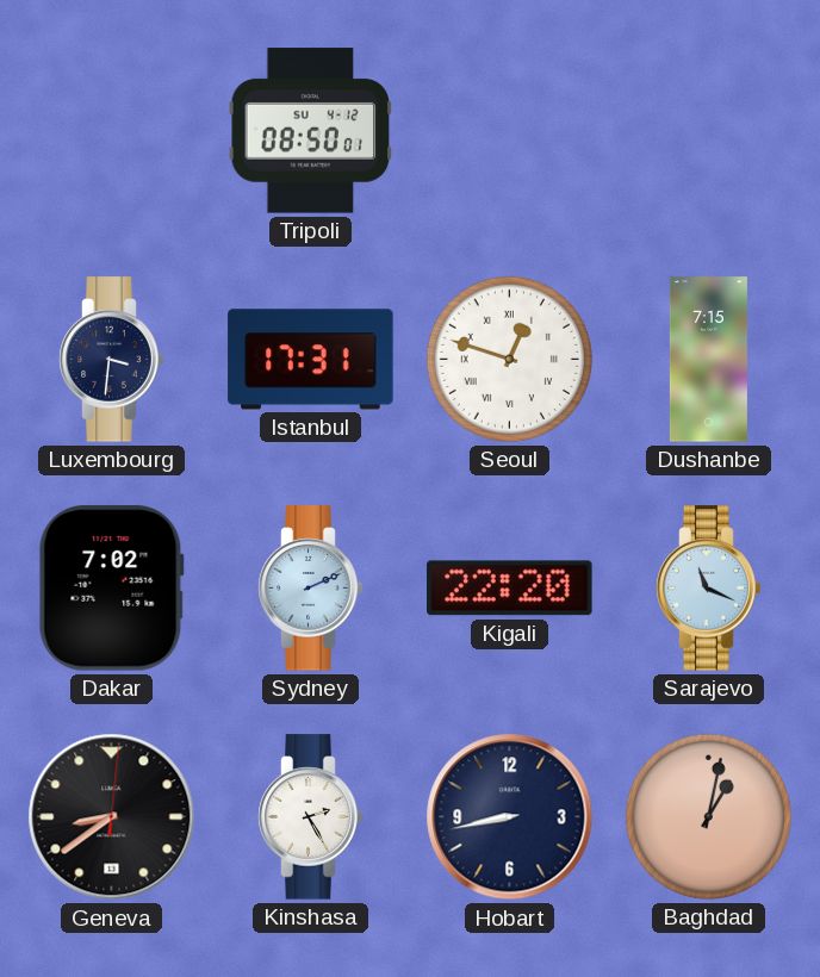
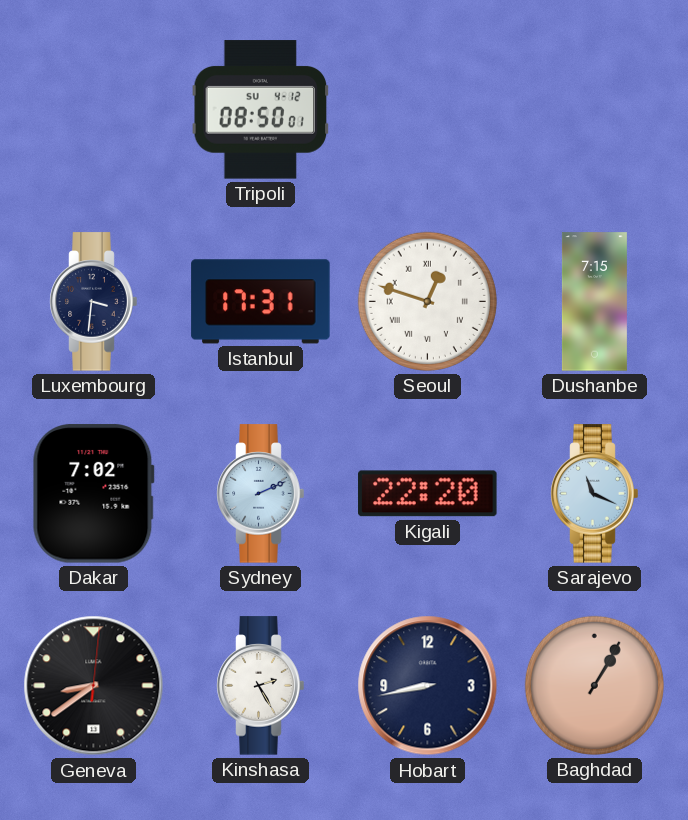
Baghdad: 1:02 -> 1:05
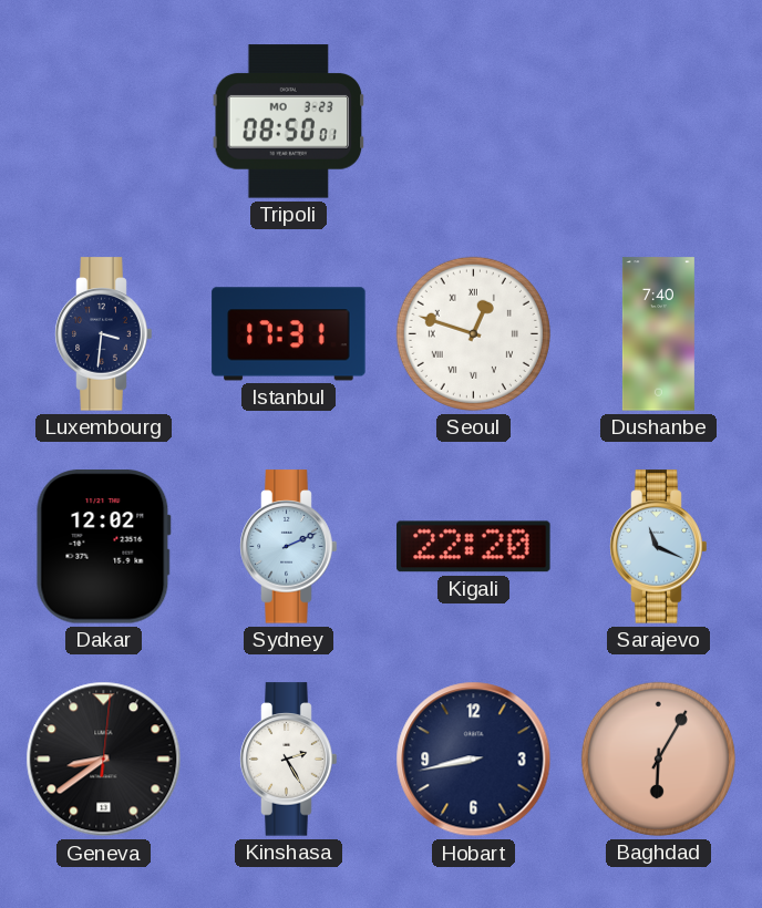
Tripoli date: SU 4-12 -> MO 3-23
Dushanbe: 7:15 -> 7:40
Dakar: 7:02 -> 12:02
Baghdad: 1:05 -> 6:05
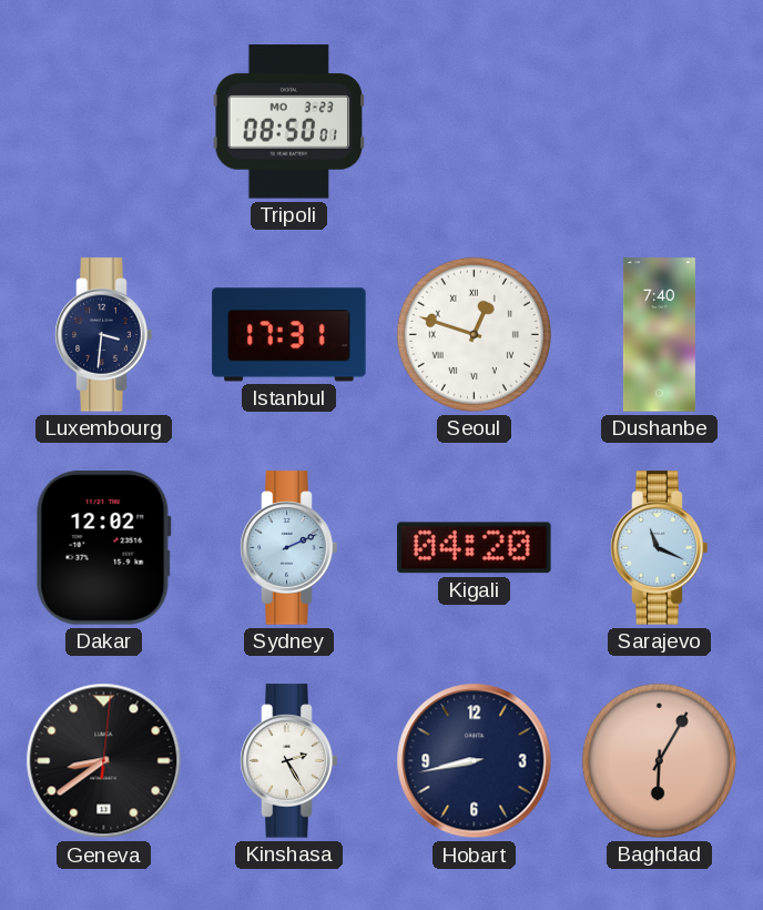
Kigali: 22:20 -> 04:20
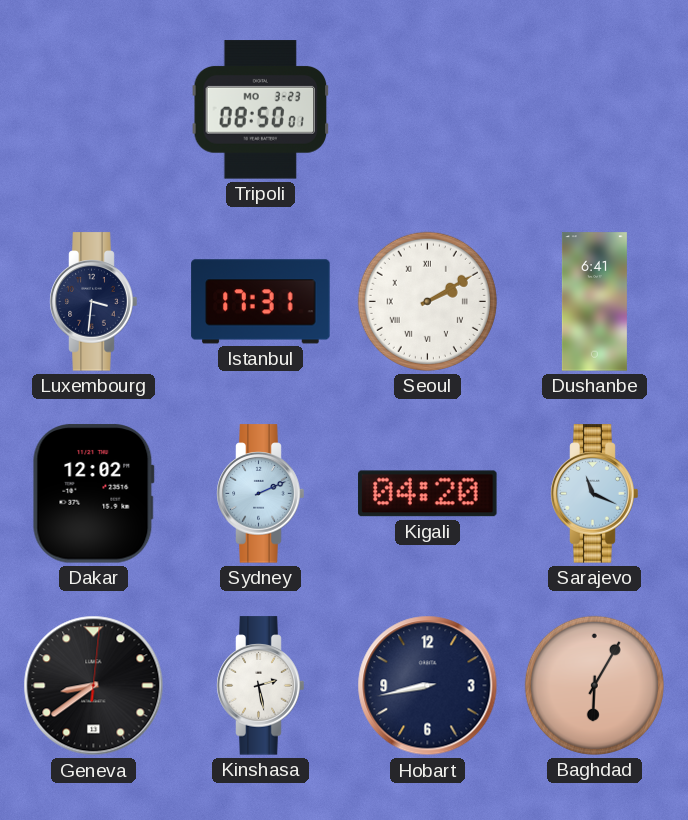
Seoul: 12:48 -> 2:10
Dushanbe: 7:40 -> 6:41
Kinshasa: 2:25 -> 2:28
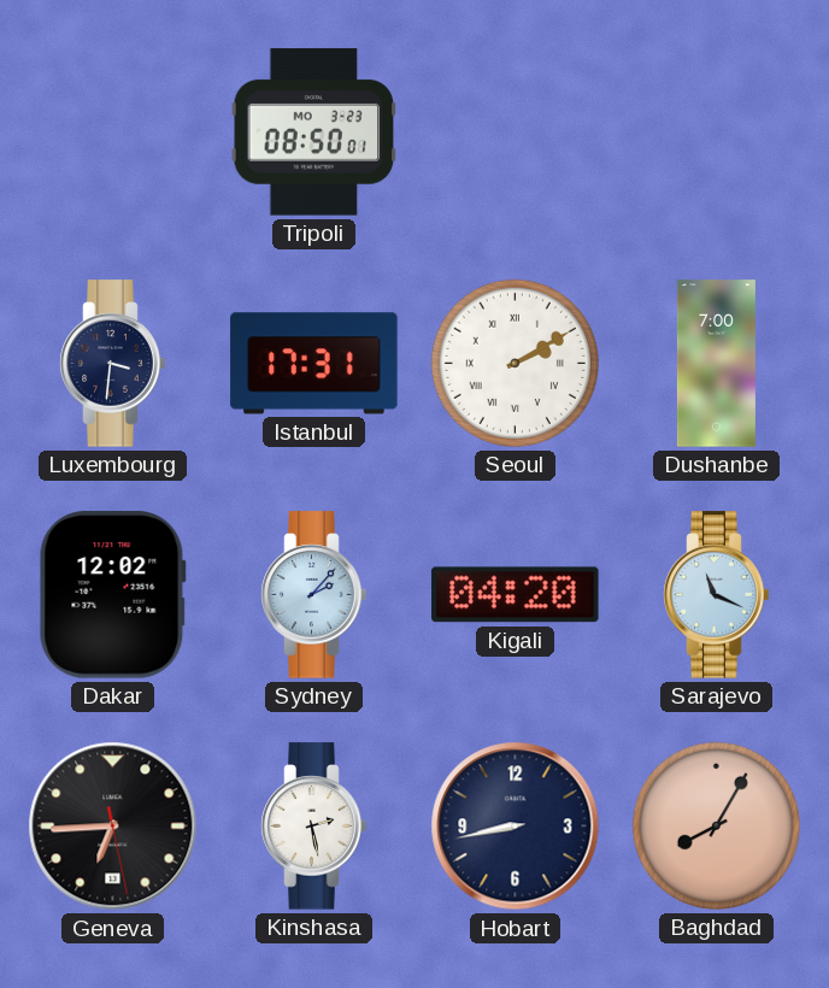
Dushanbe: 6:41 -> 7:00
Sydney: 2:11 -> 2:07
Geneva: 8:39 -> 6:44
Baghdad: 6:05 -> 8:05
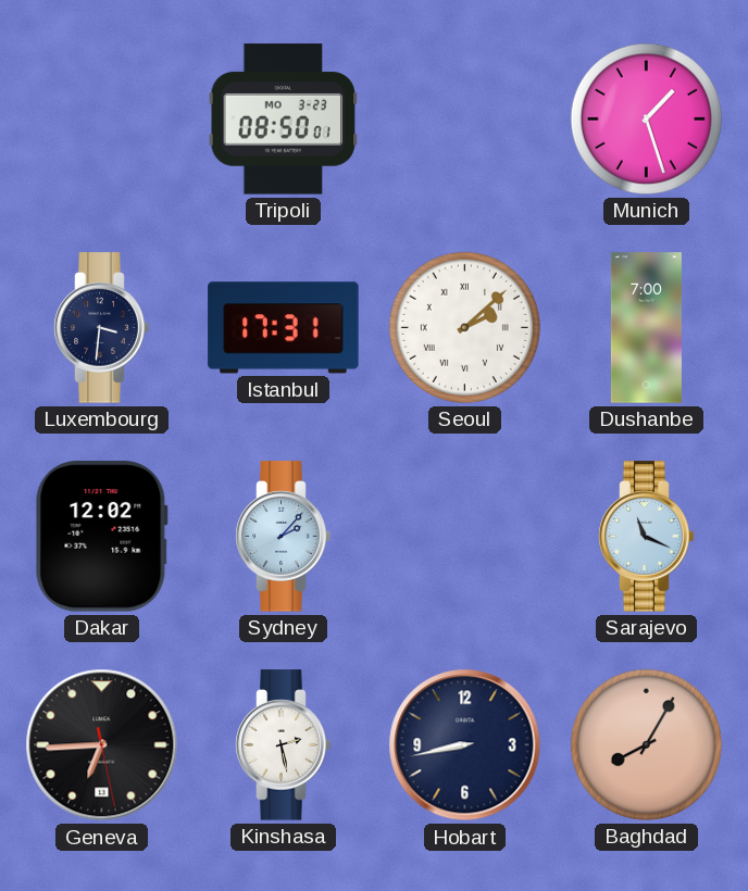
Munich: none -> 1:27
Seoul: 2:10 -> 2:08
Kigali: 04:20 -> none
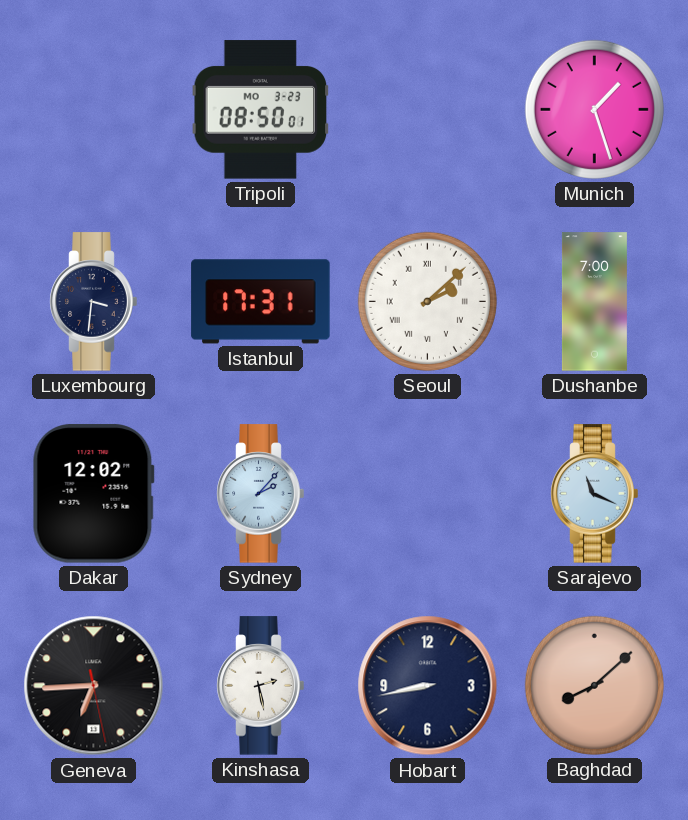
Baghdad: 8:05 -> 8:08
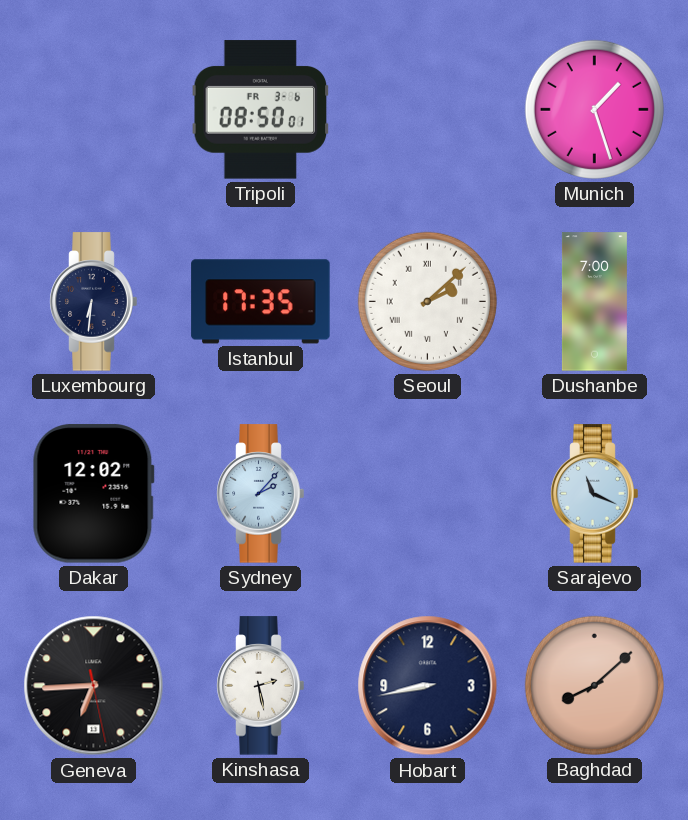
Tripoli date: MO 3-23 -> FR 3-6
Luxembourg: 3:31 -> 6:31
Istanbul: 17:31 -> 17:35
